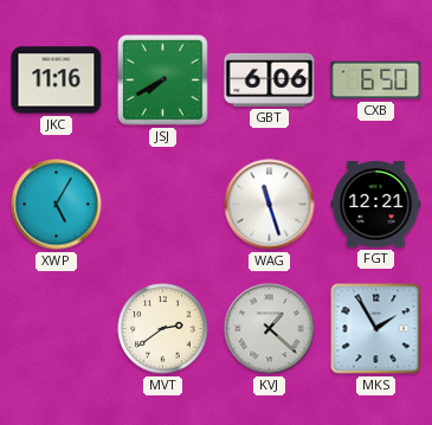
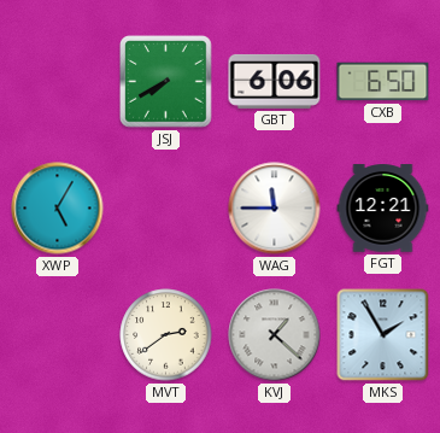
JKC: 11:16 -> none
WAG: 11:27 -> 11:45
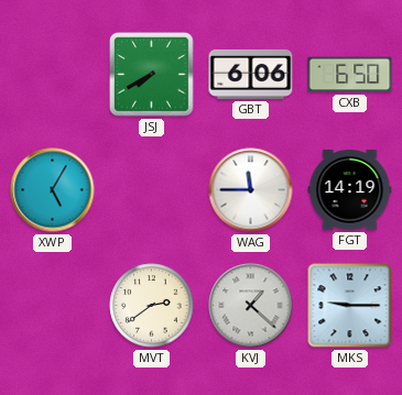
FGT: 12:21 -> 14:19
MKS: 1:55 -> 9:15
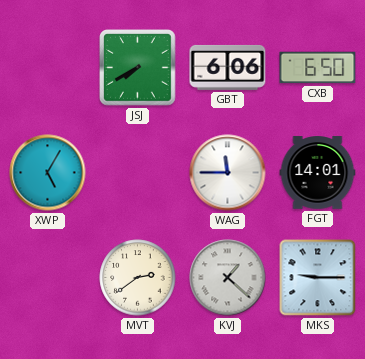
FGT: 14:19 -> 14:01
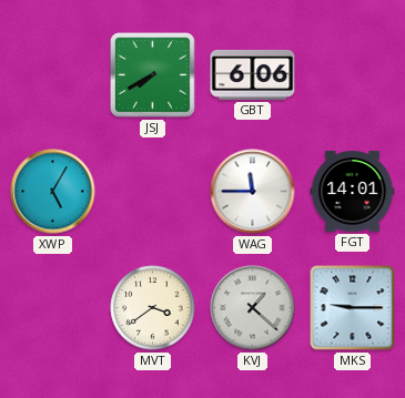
CXB: 6:50 -> none
MVT: 2:39 -> 3:39
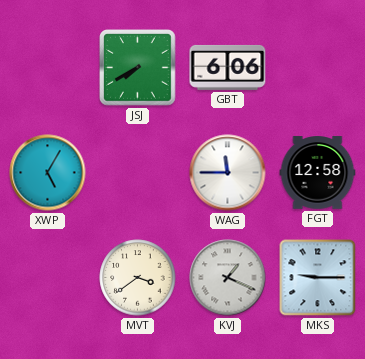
FGT: 14:01 -> 12:58
KVJ: 1:22 -> 1:19
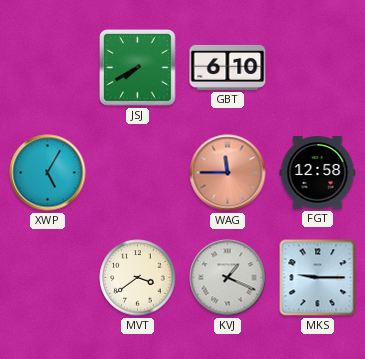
GBT: 6:06 -> 6:10
WAG dial: white -> salmon
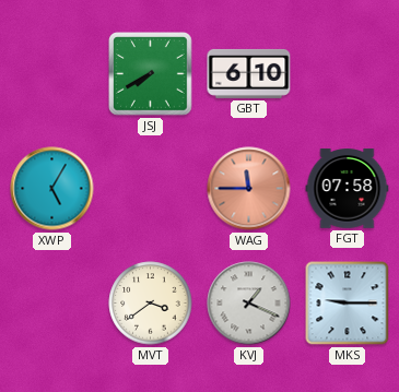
FGT: 12:58 -> 07:58
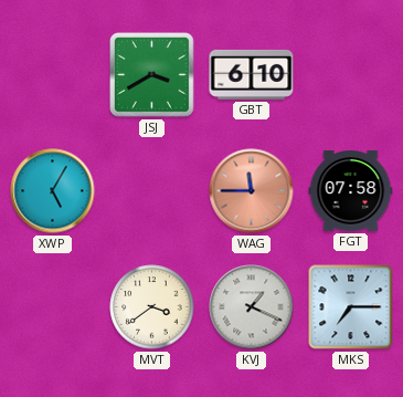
JSJ: 7:40 -> 3:40
MKS: 9:15 -> 7:15
